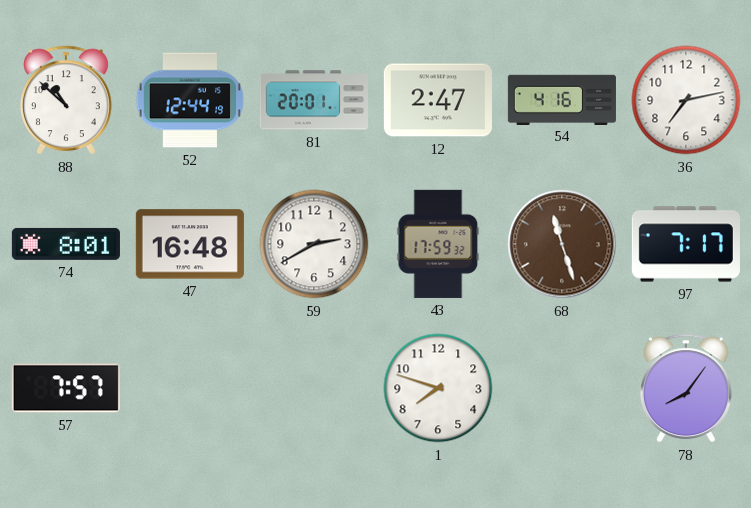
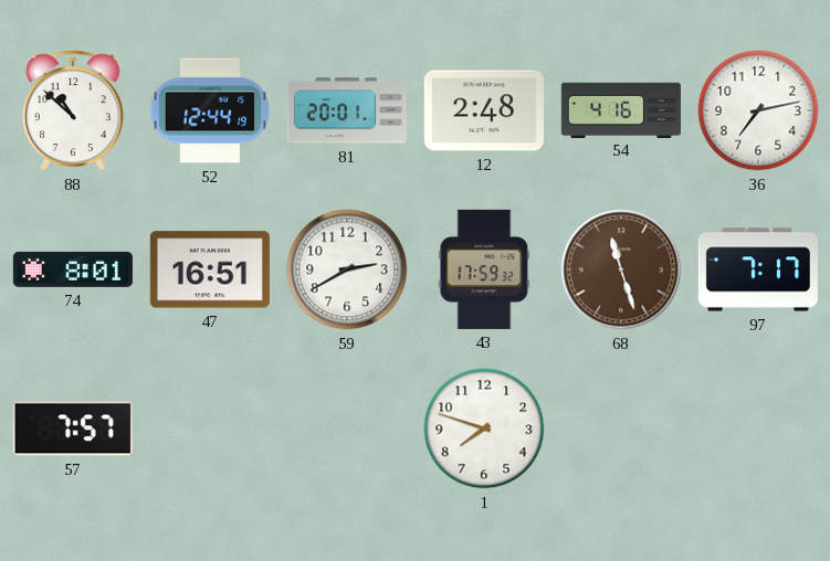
12: 2:47 -> 2:48
47: 16:48 -> 16:51
78: 8:06 -> none
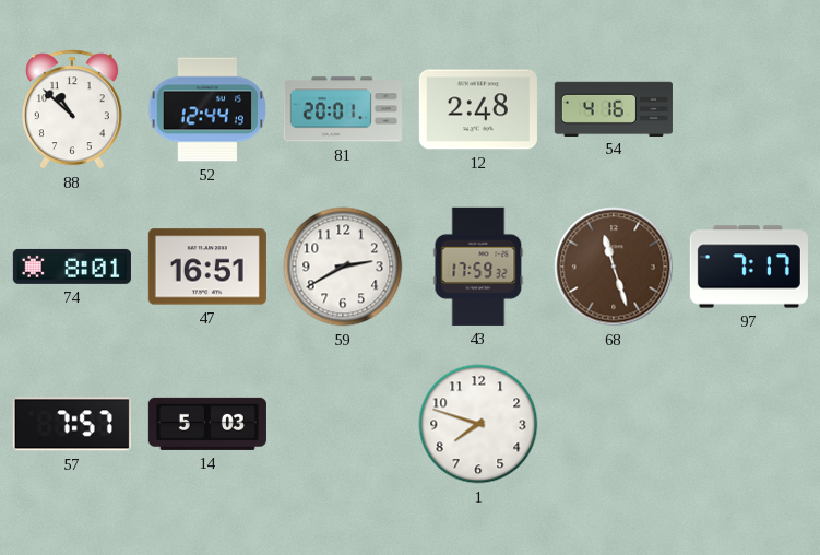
36: 7:13 -> none
14: none -> 5:03
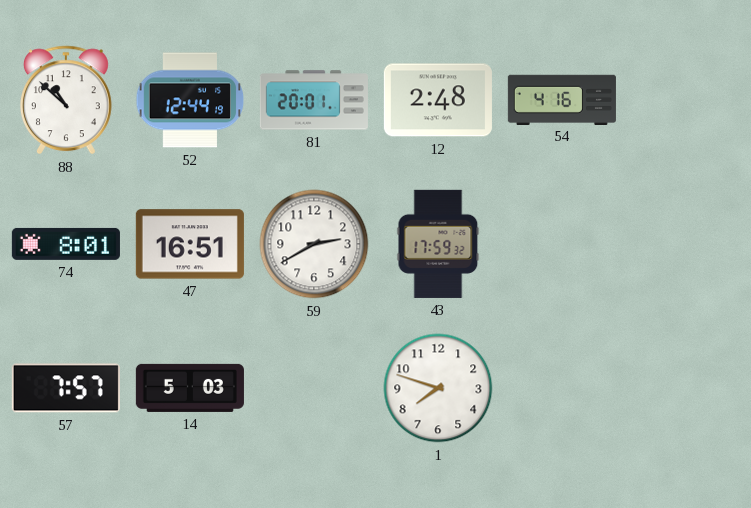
68: 11:27 -> none
97: 7:17 -> none
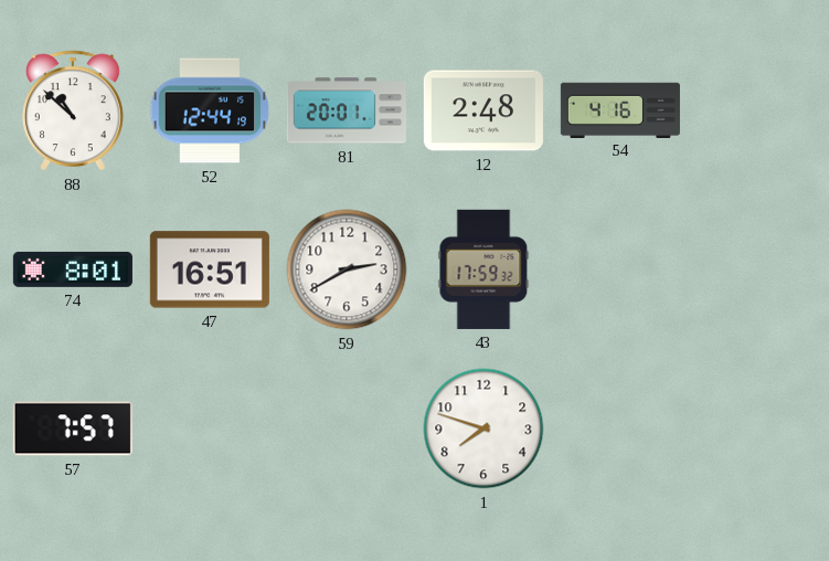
14: 5:03 -> none
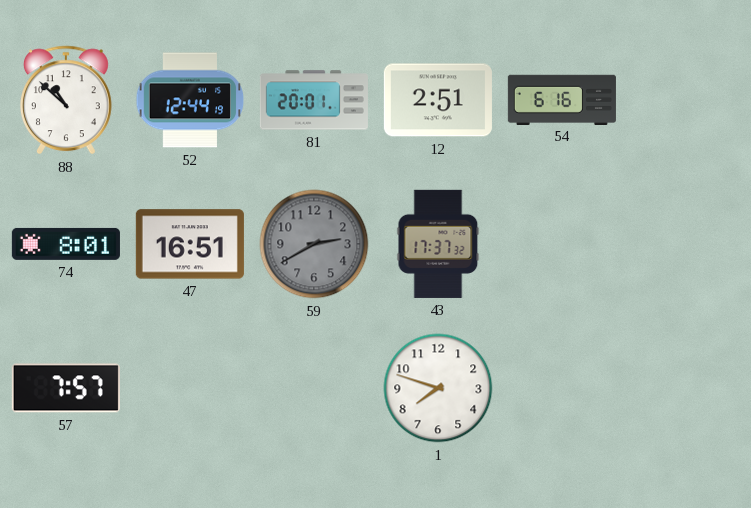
12: 2:48 -> 2:51
54: 4:16 -> 6:16
59 dial: white -> grey
43: 17:59 -> 17:37
